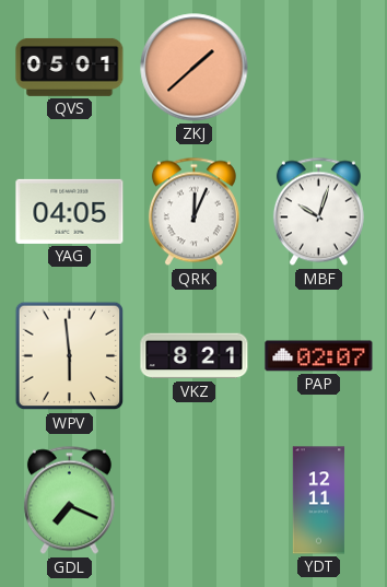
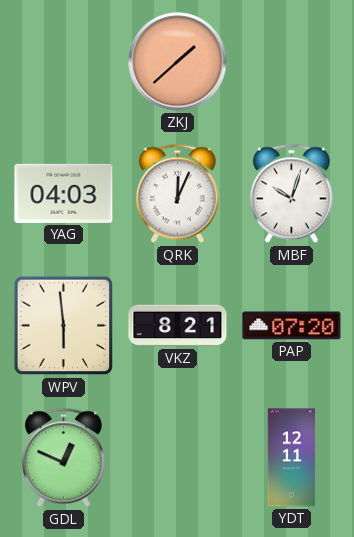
QVS: 05:01 -> none
YAG: 04:05 -> 04:03
PAP: 02:07 -> 07:20
GDL: 7:19 -> 12:49
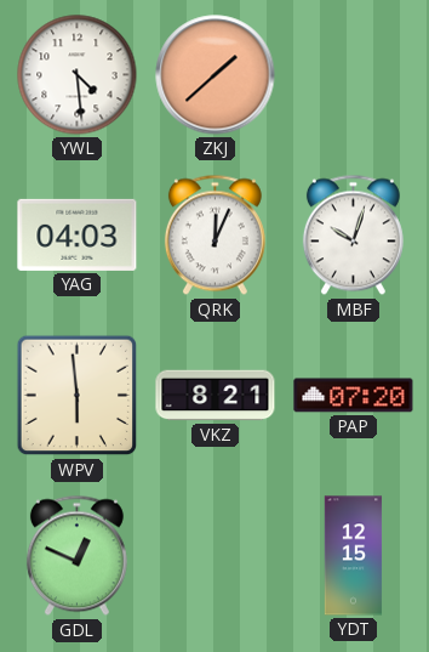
YWL: none -> 4:29
YDT: 12:11 -> 12:15
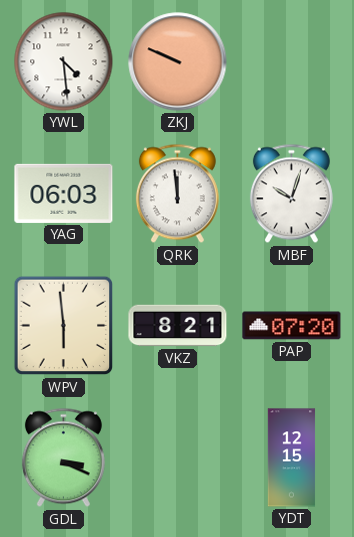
ZKJ: 1:38 -> 9:49
YAG: 04:03 -> 06:03
QRK: 12:04 -> 11:59
GDL: 12:49 -> 3:19
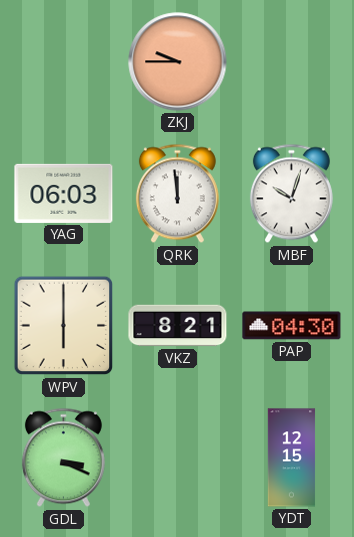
YWL: 4:29 -> none
ZKJ: 9:49 -> 9:45
WPV: 5:59 -> 6:00
PAP: 07:20 -> 04:30
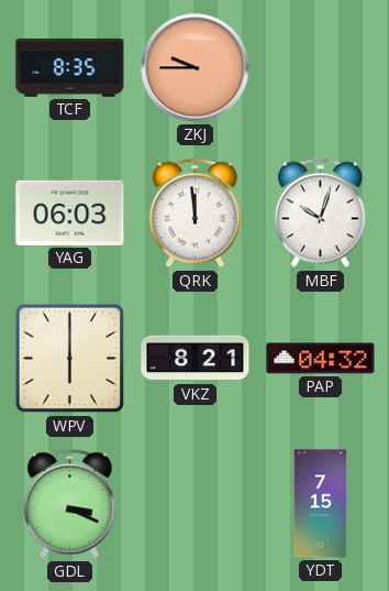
TCF: none -> 8:35
PAP: 04:30 -> 04:32
YDT: 12:15 -> 7:15
